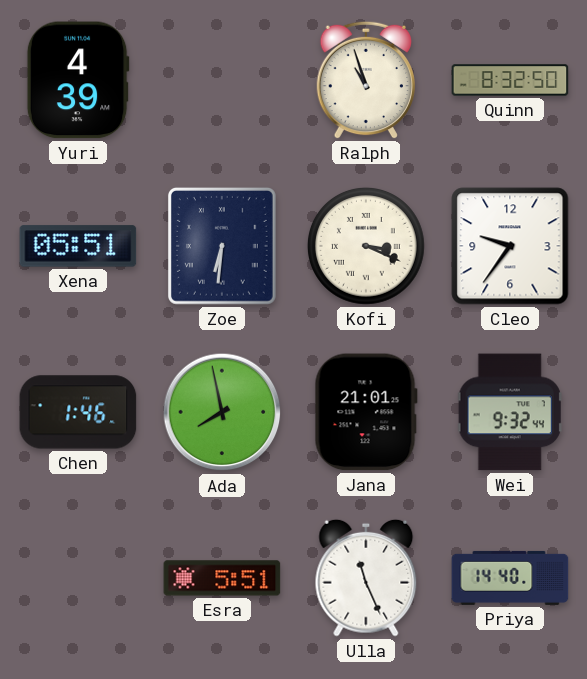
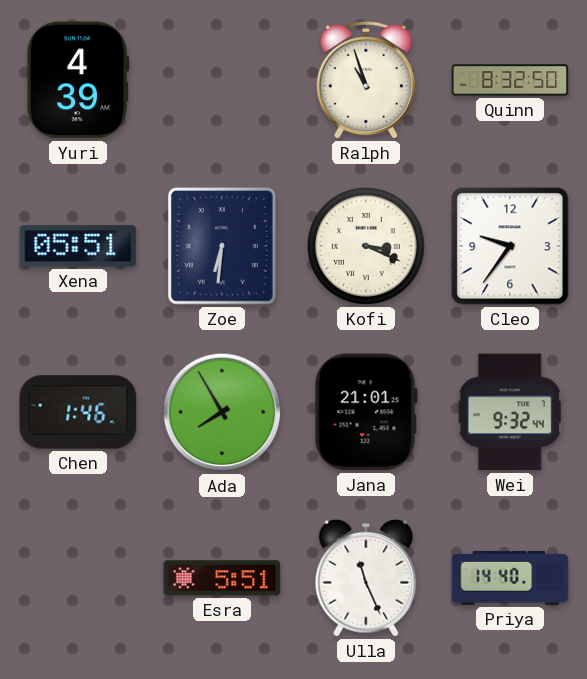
Ada: 7:58 -> 7:55
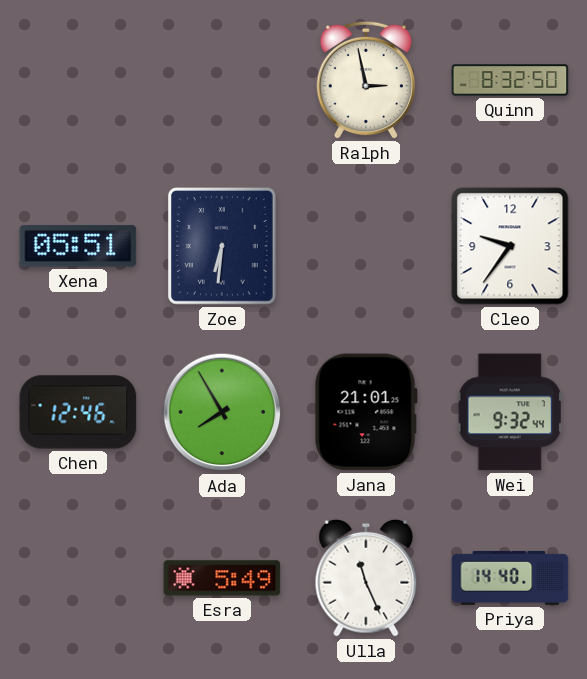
Yuri: 4:39 -> none
Ralph: 10:57 -> 2:58
Kofi: 3:19 -> none
Chen: 1:46 -> 12:46
Esra: 5:51 -> 5:49
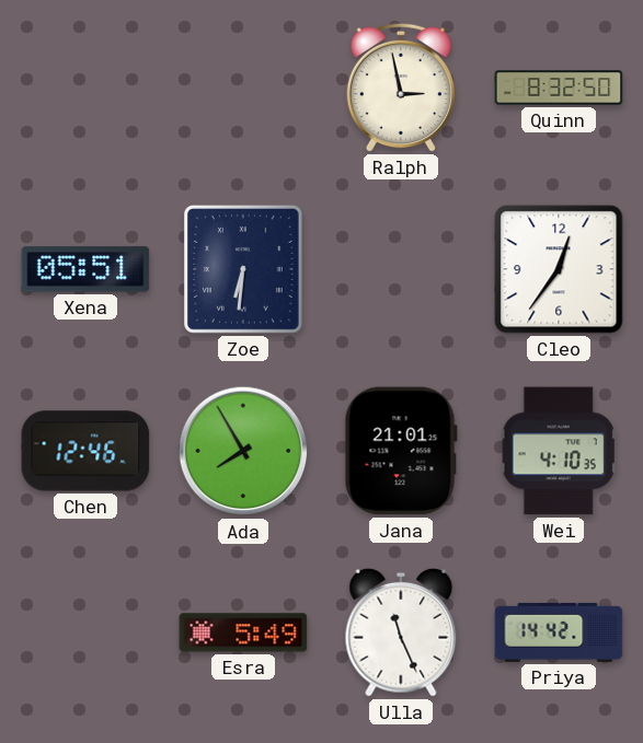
Cleo: 9:36 -> 12:36
Wei: 9:32 -> 4:10
Priya: 14:40 -> 14:42
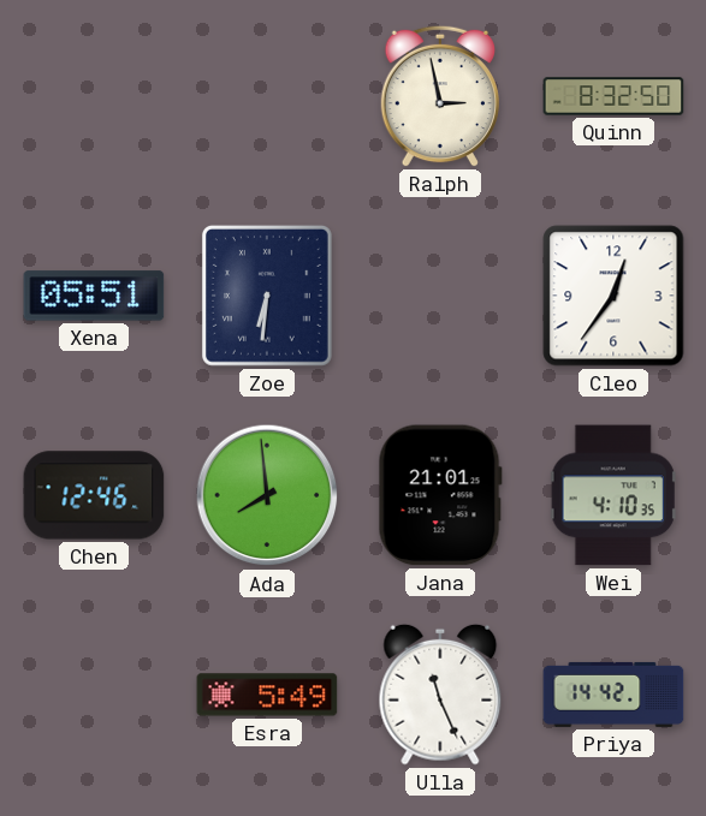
Ada: 7:55 -> 7:59
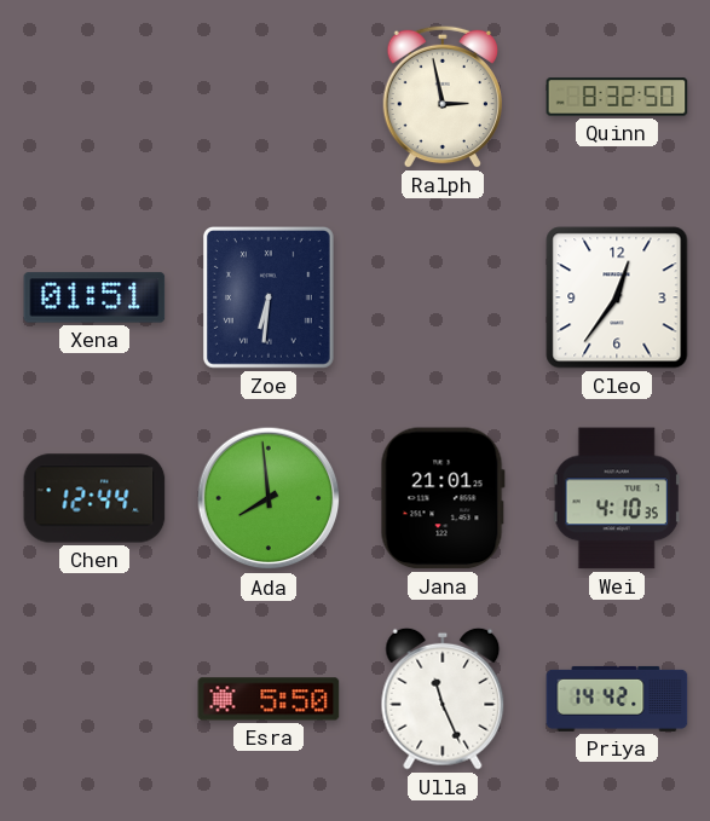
Xena: 05:51 -> 01:51
Chen: 12:46 -> 12:44
Esra: 5:49 -> 5:50
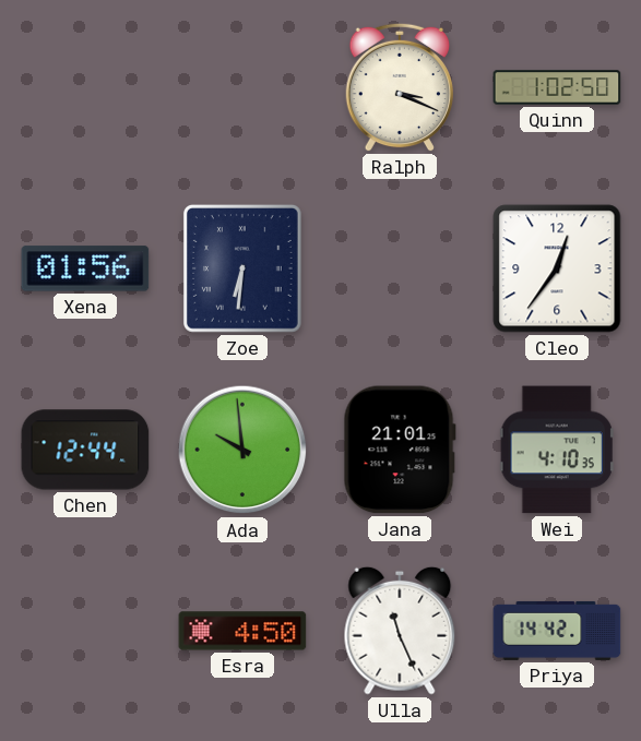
Ralph: 2:58 -> 3:19
Quinn: 8:32 -> 1:02
Xena: 01:51 -> 01:56
Ada: 7:59 -> 9:59
Esra: 5:50 -> 4:50
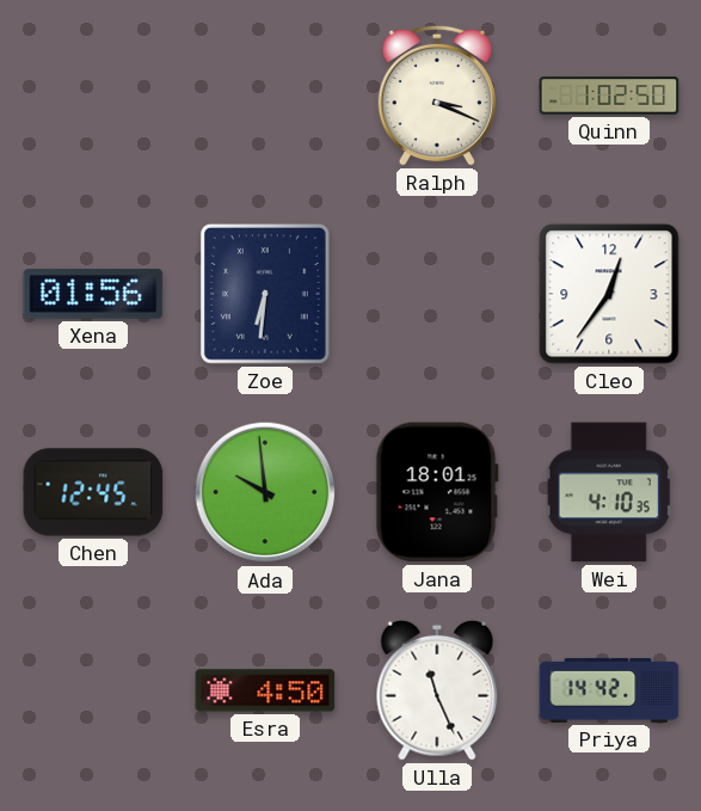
Chen: 12:44 -> 12:45
Jana: 21:01 -> 18:01
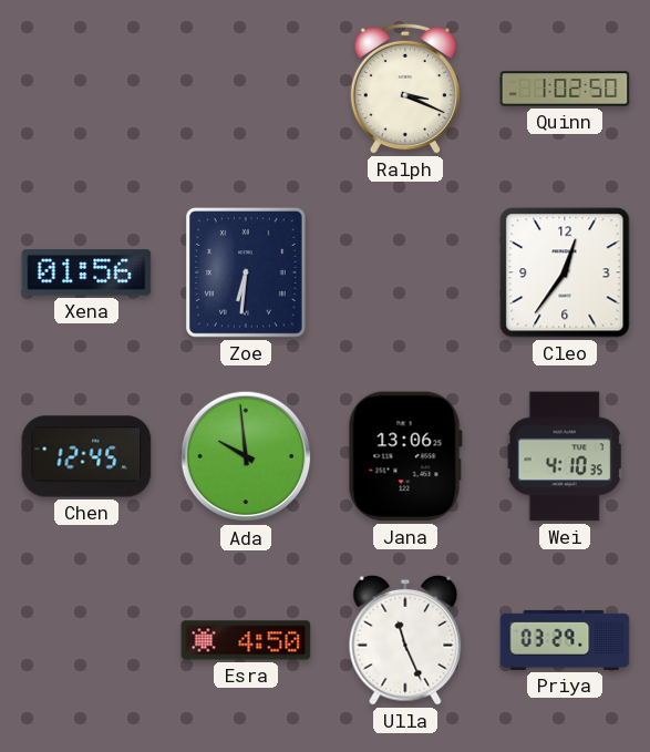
Jana: 18:01 -> 13:06
Priya: 14:42 -> 03:29
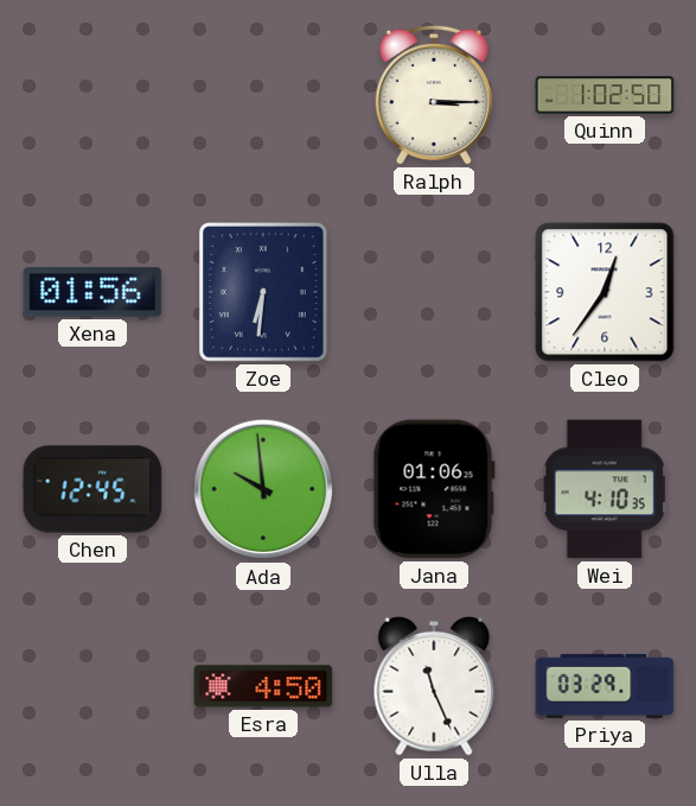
Ralph: 3:19 -> 3:15
Jana: 13:06 -> 01:06
